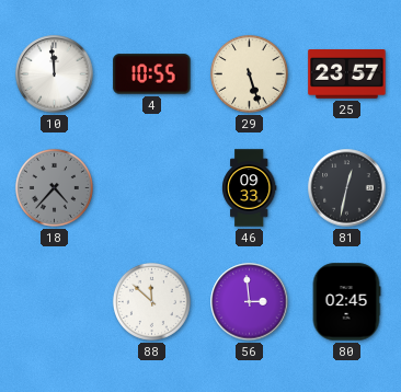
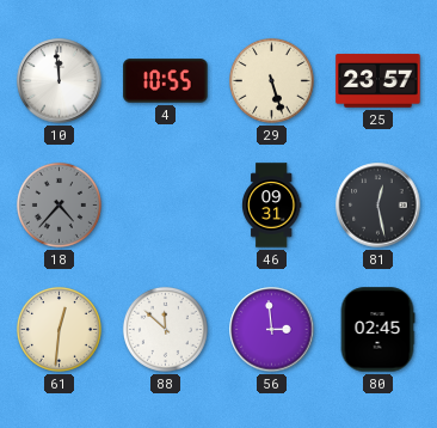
46: 09:33 -> 09:31
81: 12:32 -> 12:28
61: none -> 12:31
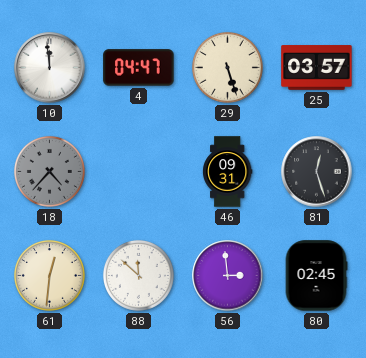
4: 10:55 -> 04:47
25: 23:57 -> 03:57
81: 12:28 -> 12:27
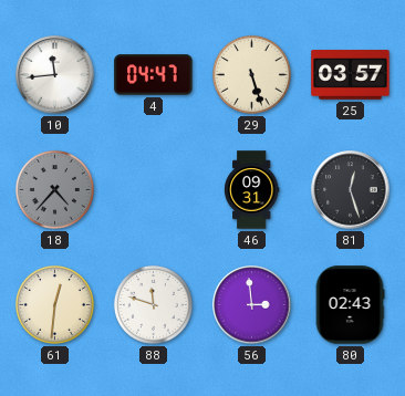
10: 11:59 -> 11:44
88: 11:52 -> 11:48
80: 02:45 -> 02:43
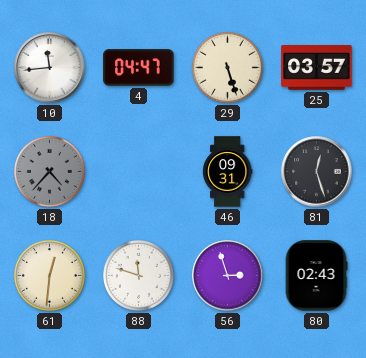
56: 2:59 -> 2:57
